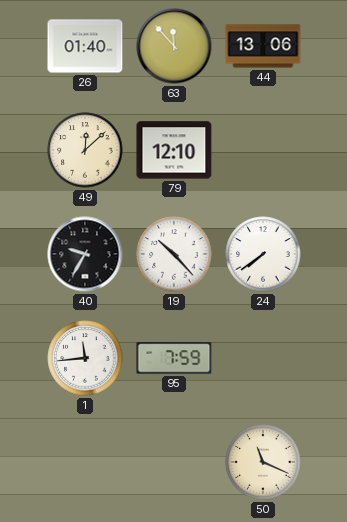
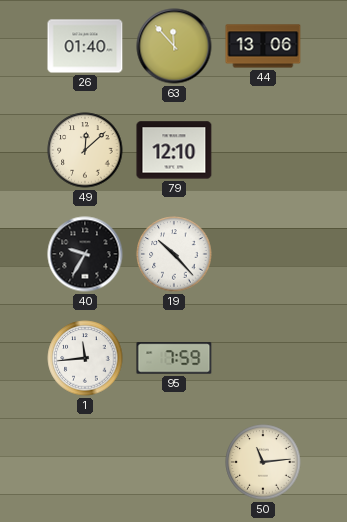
24: 7:39 -> none
50: 11:19 -> 11:14
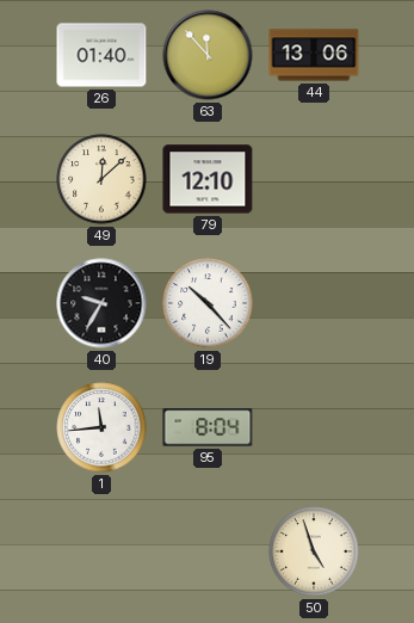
95: 7:59 -> 8:04
50: 11:14 -> 4:57
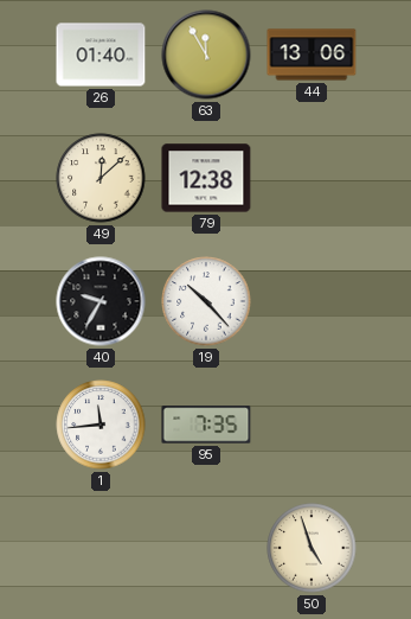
63: 11:53 -> 11:55
79: 12:10 -> 12:38
95: 8:04 -> 7:35
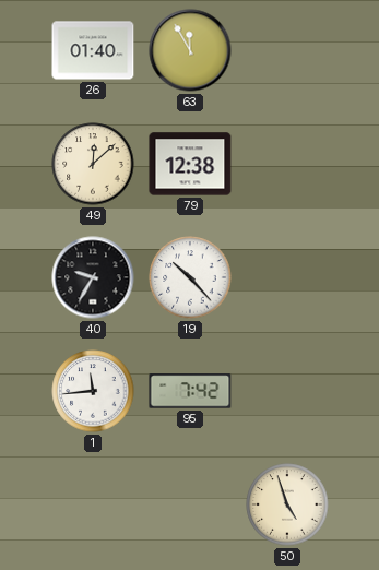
44: 13:06 -> none
95: 7:35 -> 7:42
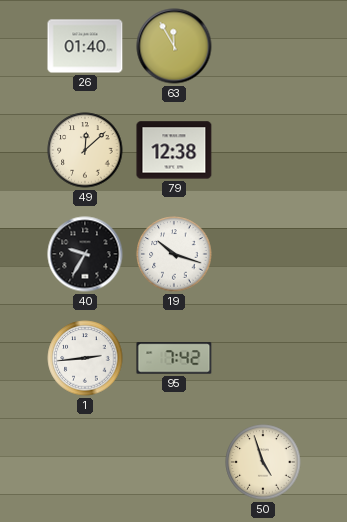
19: 10:23 -> 10:18
1: 11:44 -> 2:44
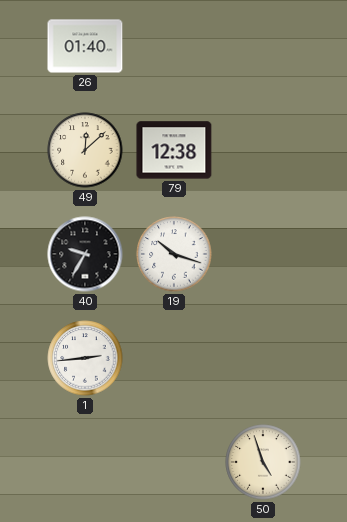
63: 11:55 -> none
95: 7:42 -> none
